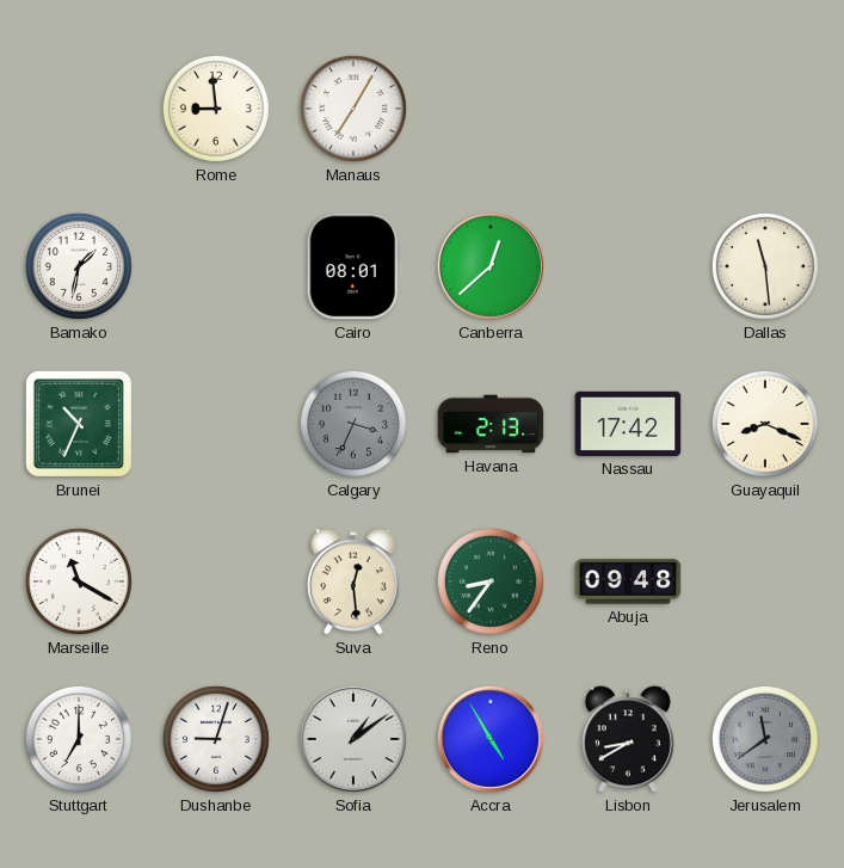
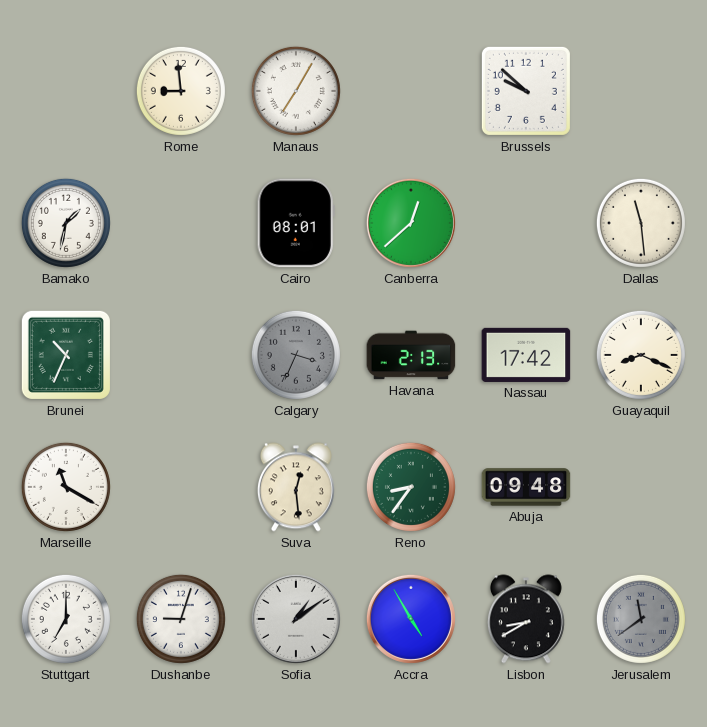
Brussels: none -> 9:52
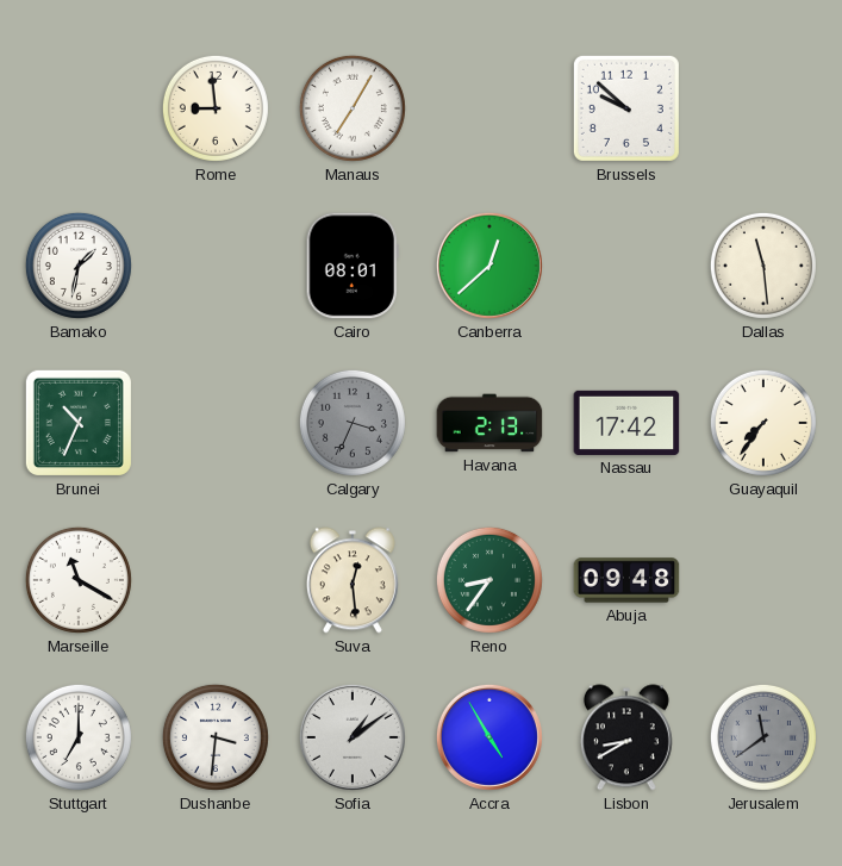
Guayaquil: 8:19 -> 7:36
Dushanbe: 9:03 -> 3:31
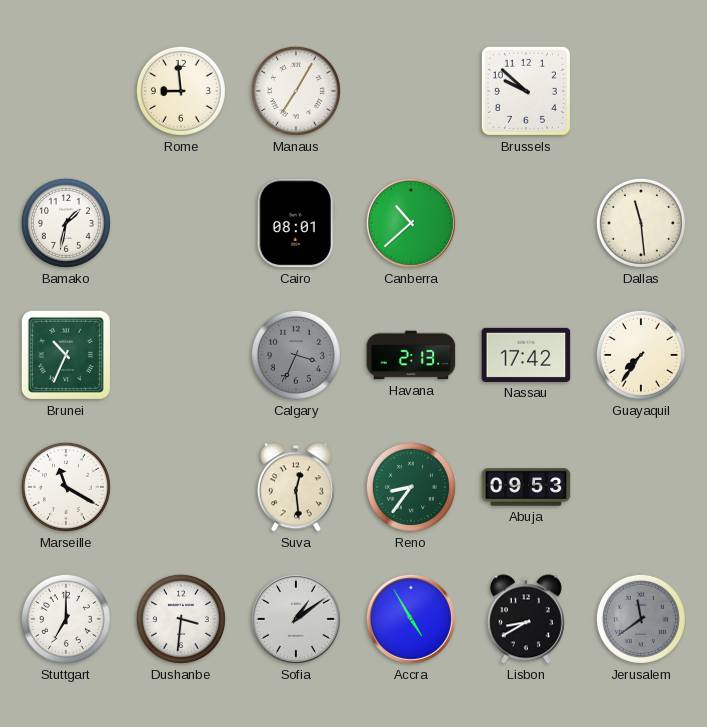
Canberra: 12:38 -> 10:38
Abuja: 09:48 -> 09:53
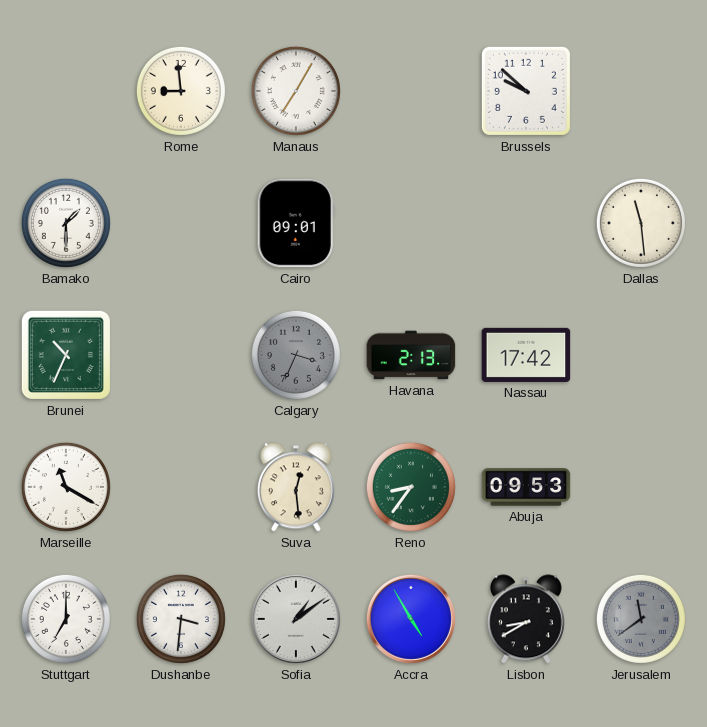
Bamako: 1:32 -> 1:30
Cairo: 08:01 -> 09:01
Canberra: 10:38 -> none
Guayaquil: 7:36 -> none
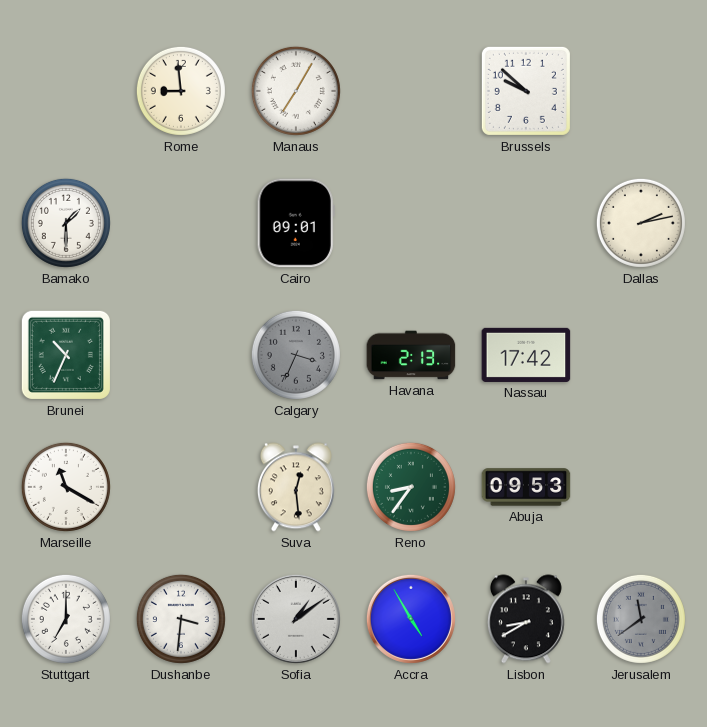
Dallas: 11:29 -> 2:13
